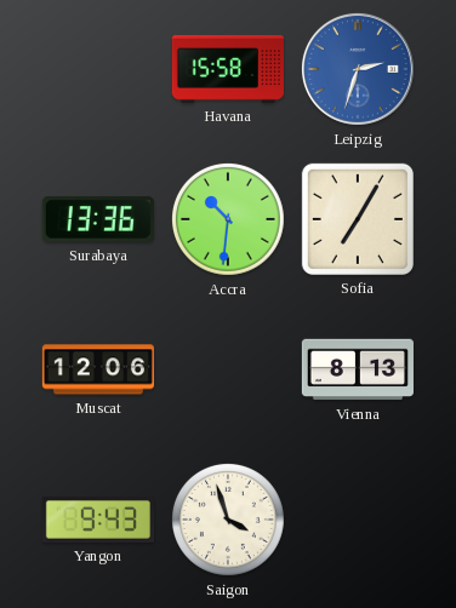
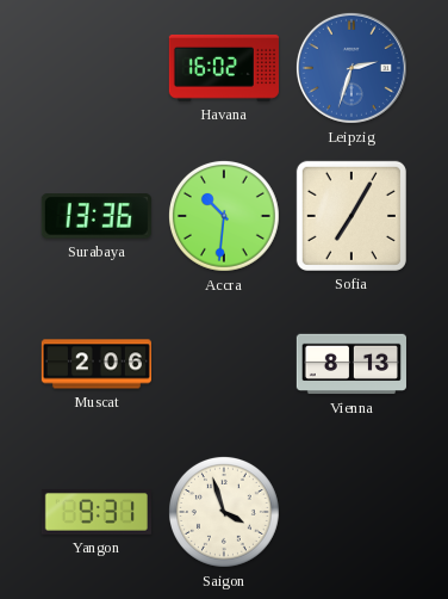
Havana: 15:58 -> 16:02
Muscat: 12:06 -> 2:06
Yangon: 9:43 -> 9:31
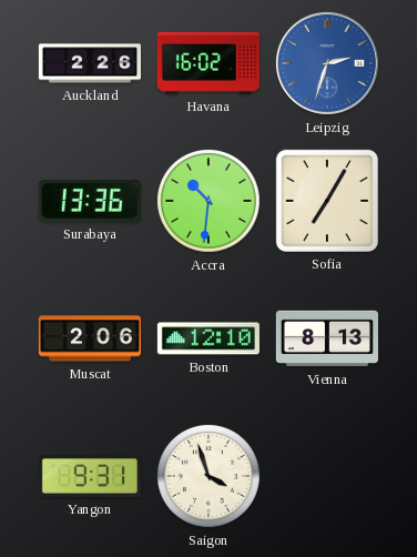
Auckland: none -> 2:26
Boston: none -> 12:10
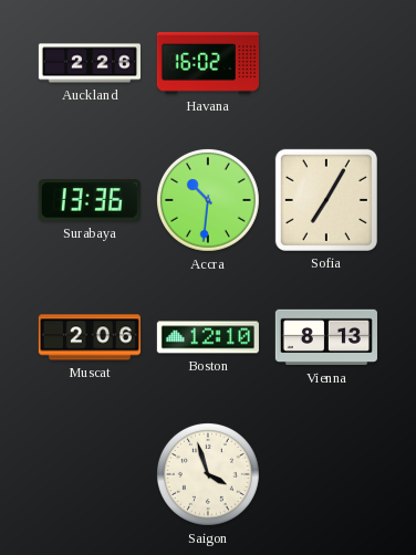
Leipzig: 2:33 -> none
Yangon: 9:31 -> none
